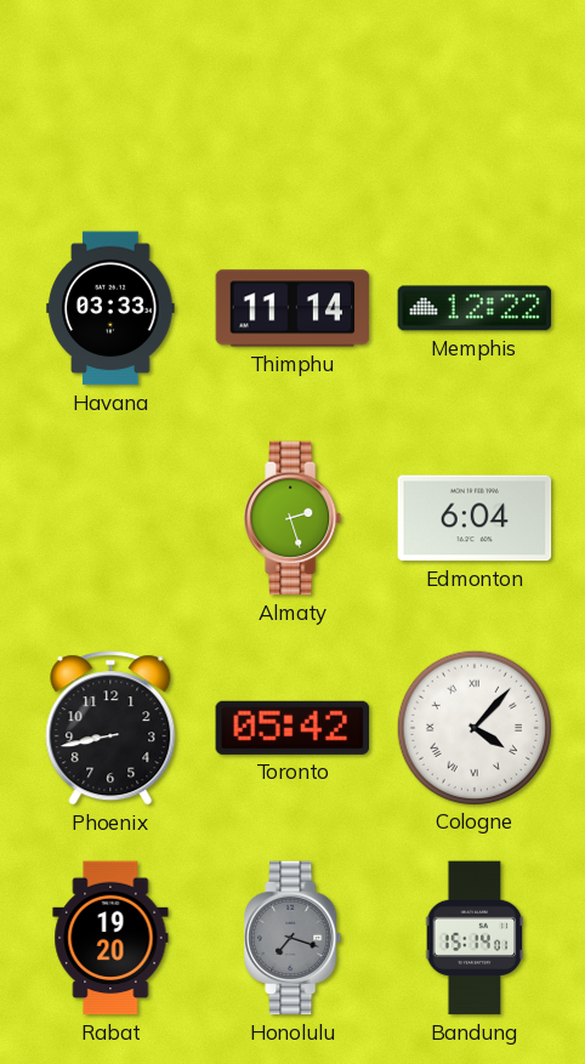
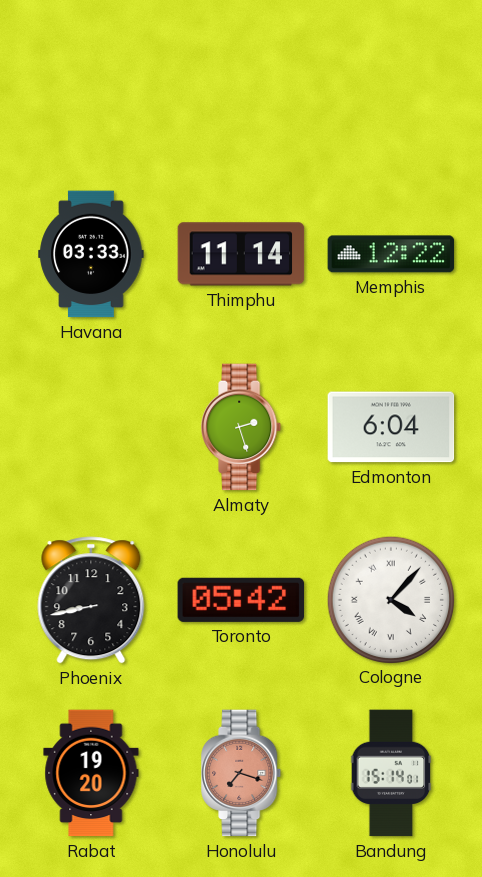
Honolulu dial: grey -> salmon
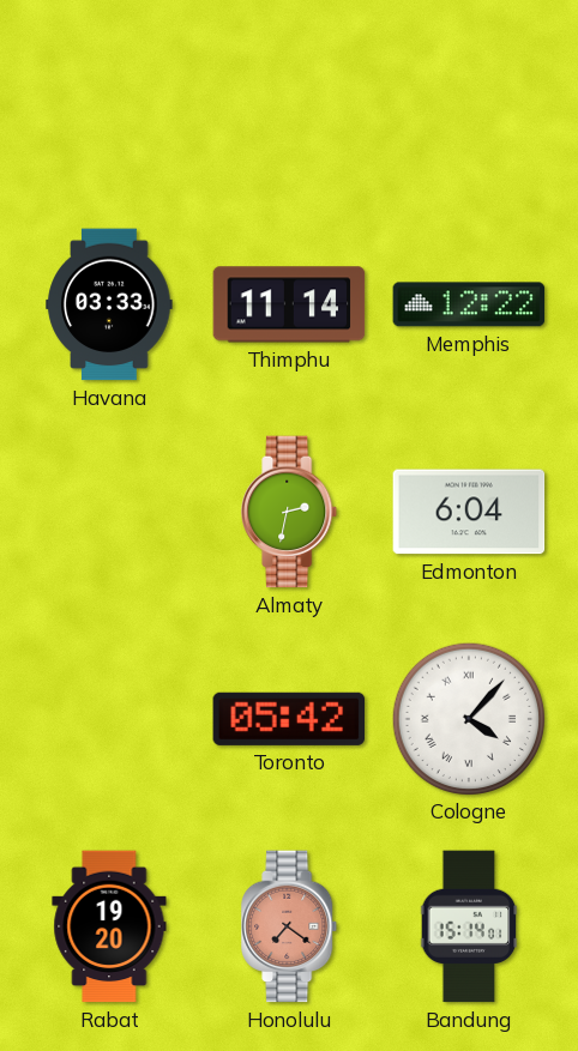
Almaty: 2:27 -> 2:32
Phoenix: 8:43 -> none
Honolulu: 7:18 -> 7:21
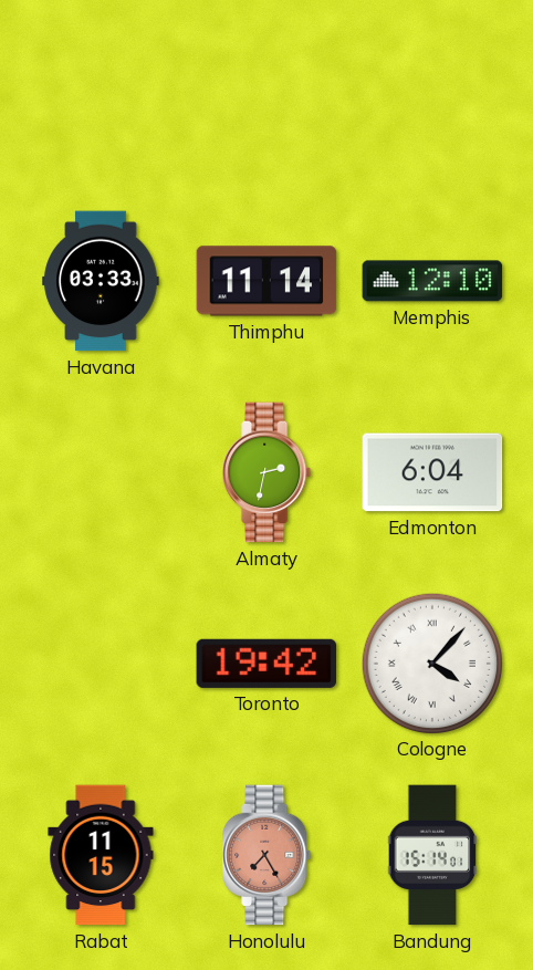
Memphis: 12:22 -> 12:10
Toronto: 05:42 -> 19:42
Rabat: 19:20 -> 11:15
Honolulu: 7:21 -> 7:25
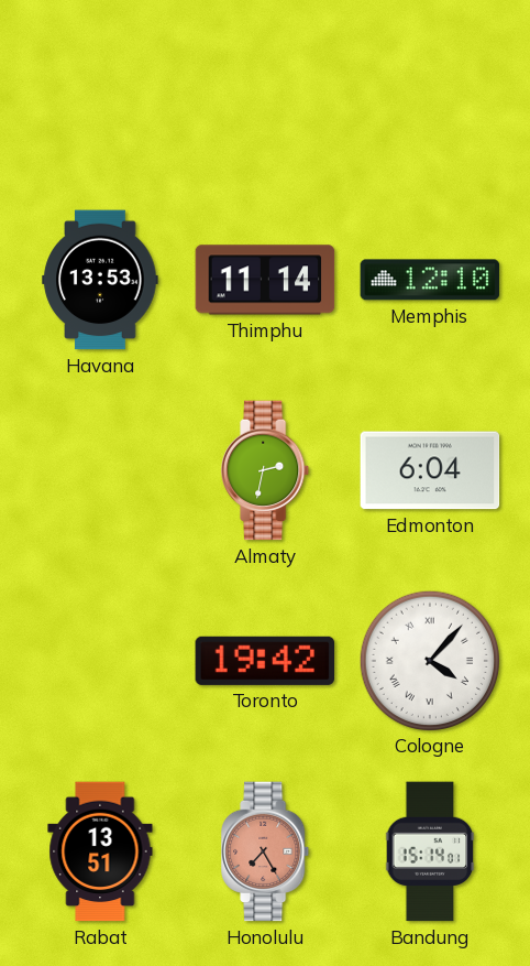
Havana: 03:33 -> 13:53
Rabat: 11:15 -> 13:51
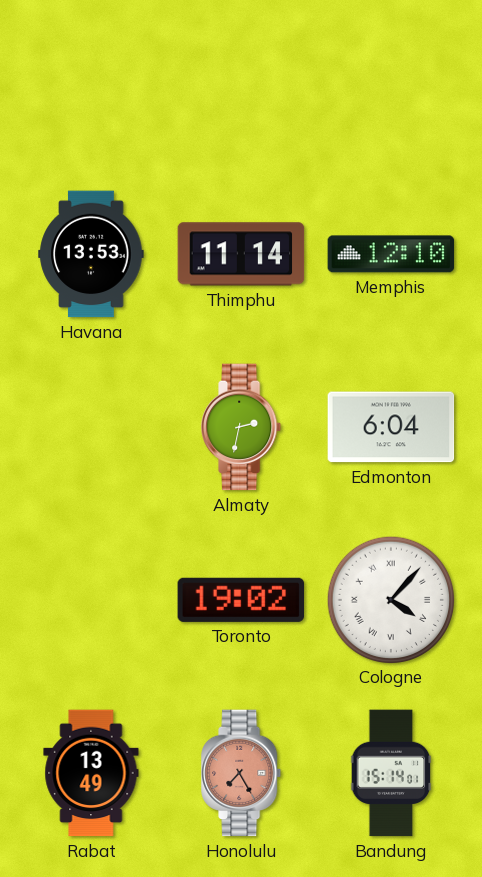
Toronto: 19:42 -> 19:02
Rabat: 13:51 -> 13:49
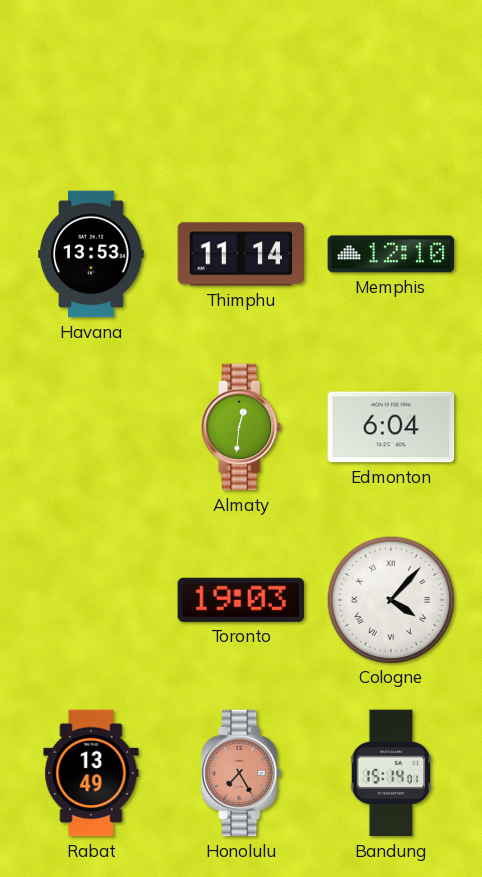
Almaty: 2:32 -> 12:31
Toronto: 19:02 -> 19:03
